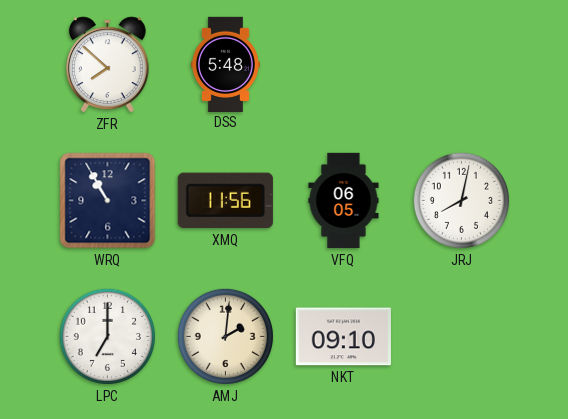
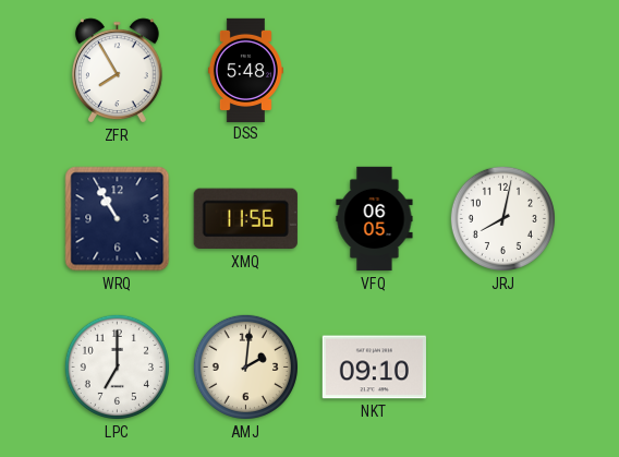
ZFR: 7:52 -> 7:55
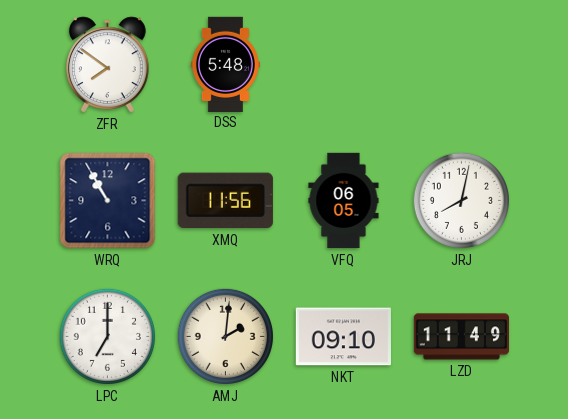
ZFR: 7:55 -> 7:51
LZD: none -> 11:49
